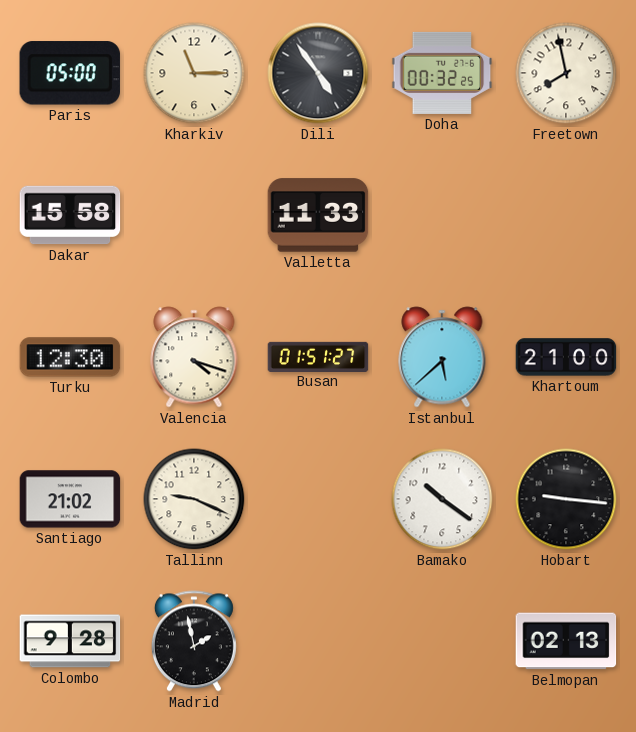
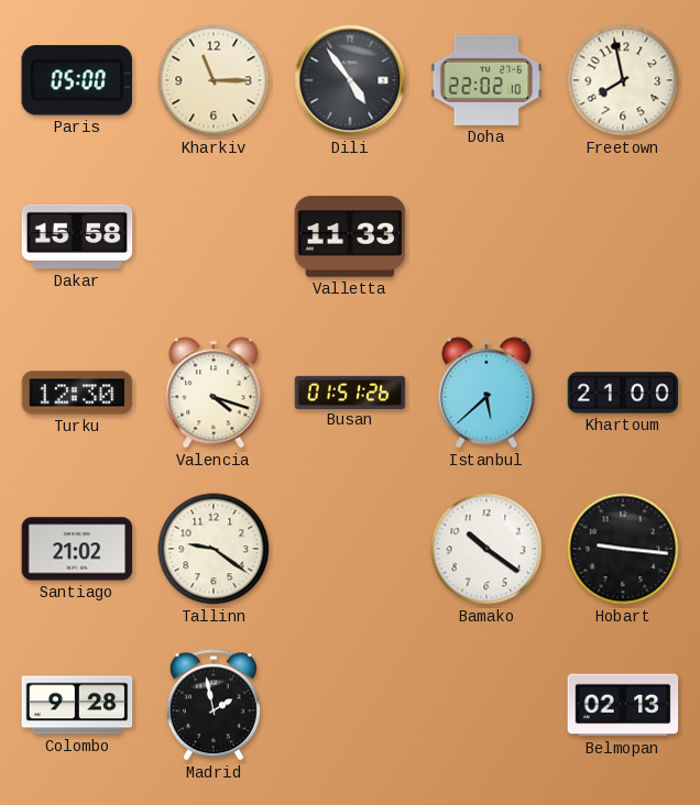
Doha: 00:32 -> 22:02
Busan: 01:51:27 -> 01:51:26
Tallinn: 9:19 -> 9:21
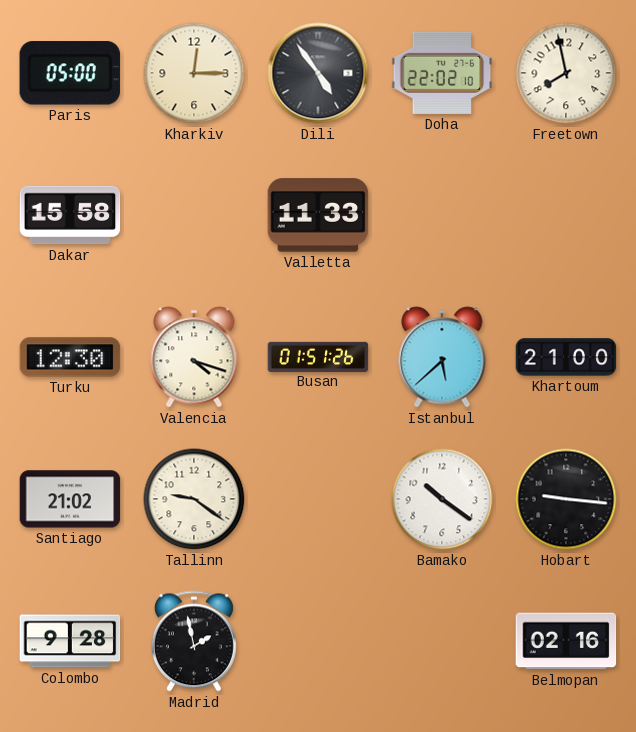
Kharkiv: 11:15 -> 12:15
Belmopan: 02:13 -> 02:16
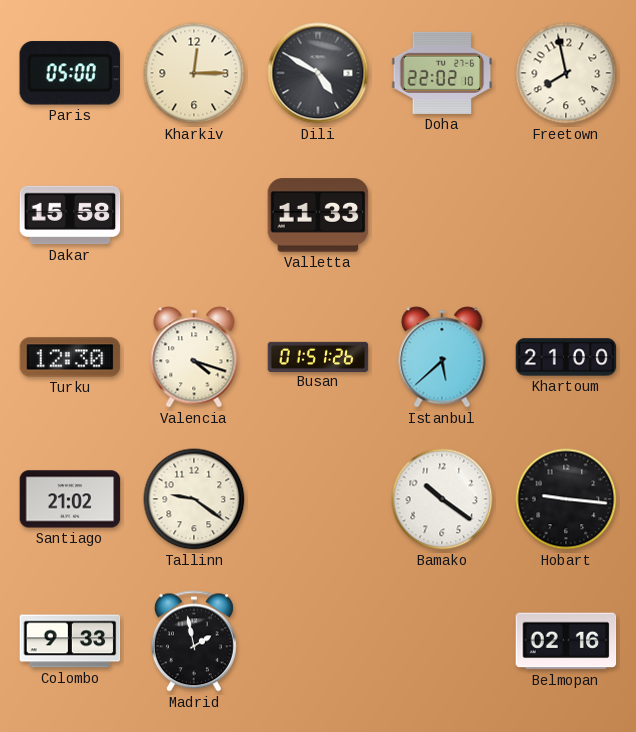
Dili: 4:54 -> 4:50
Colombo: 9:28 -> 9:33
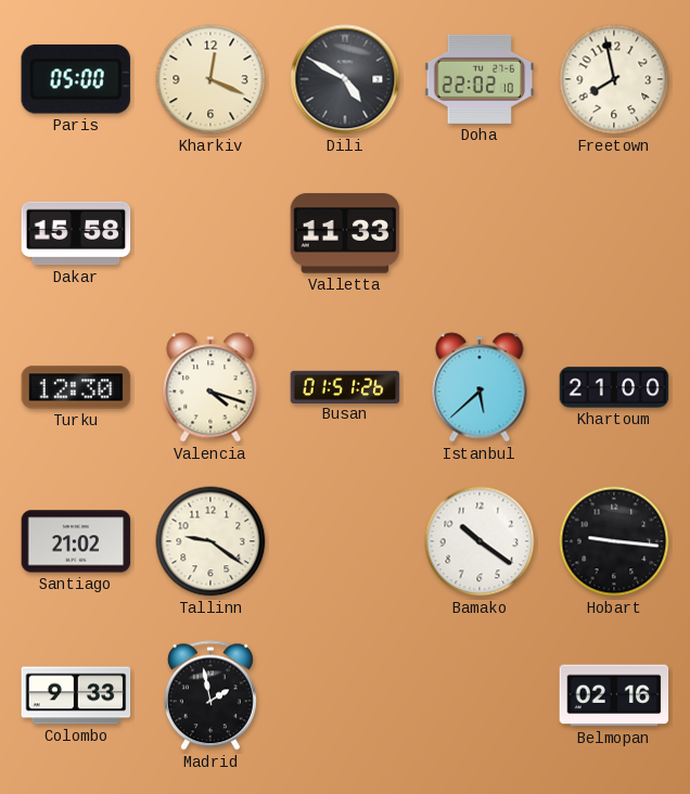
Kharkiv: 12:15 -> 12:19
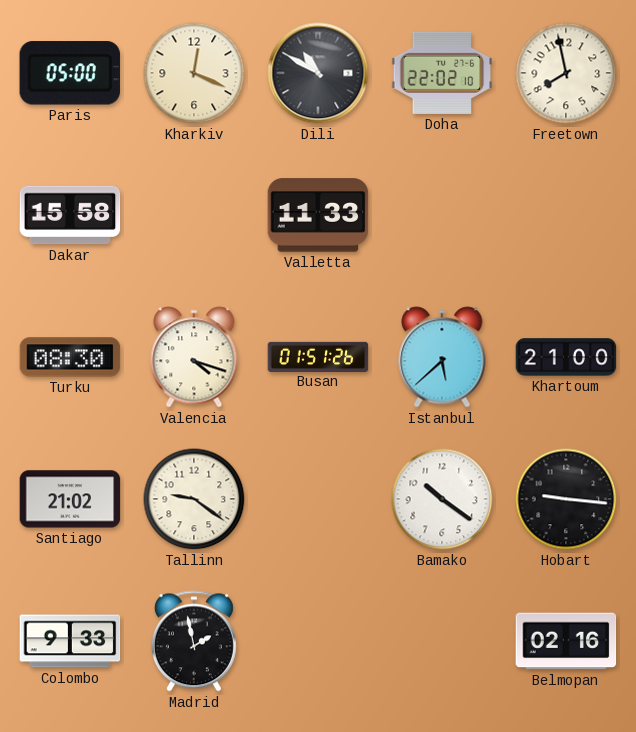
Dili: 4:50 -> 10:50
Turku: 12:30 -> 08:30
